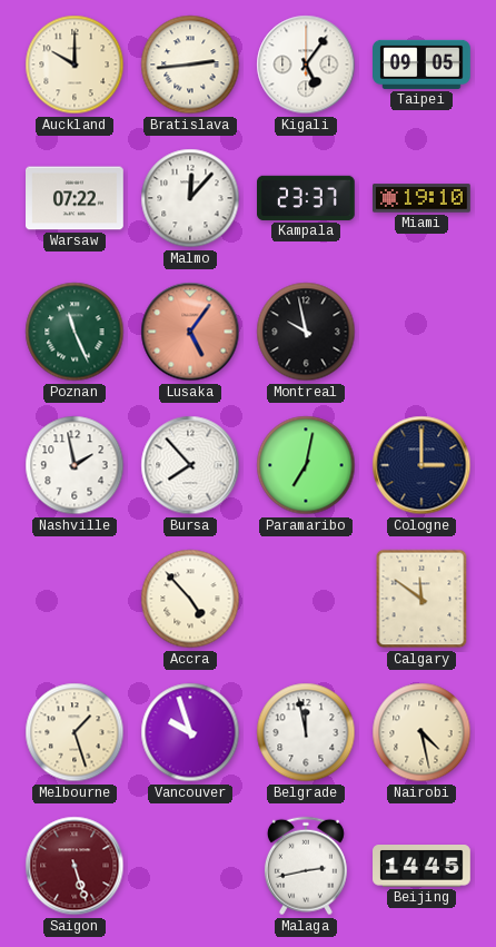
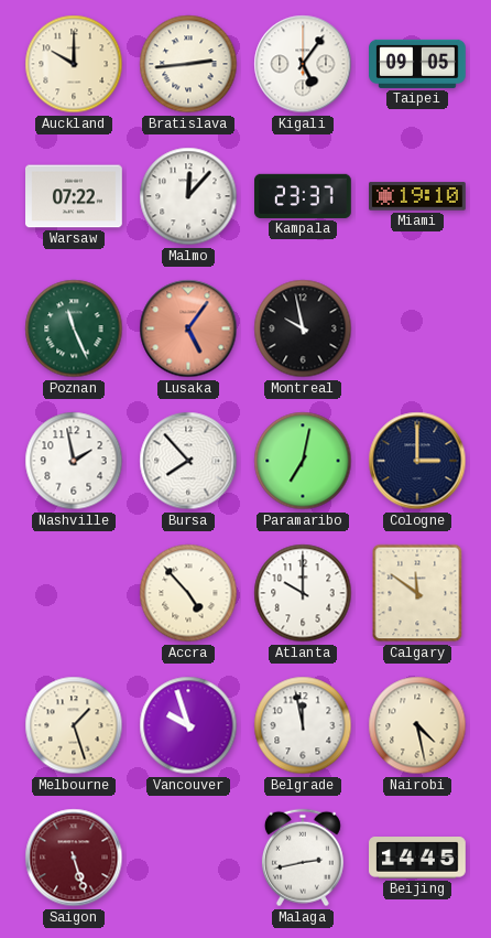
Atlanta: none -> 10:00
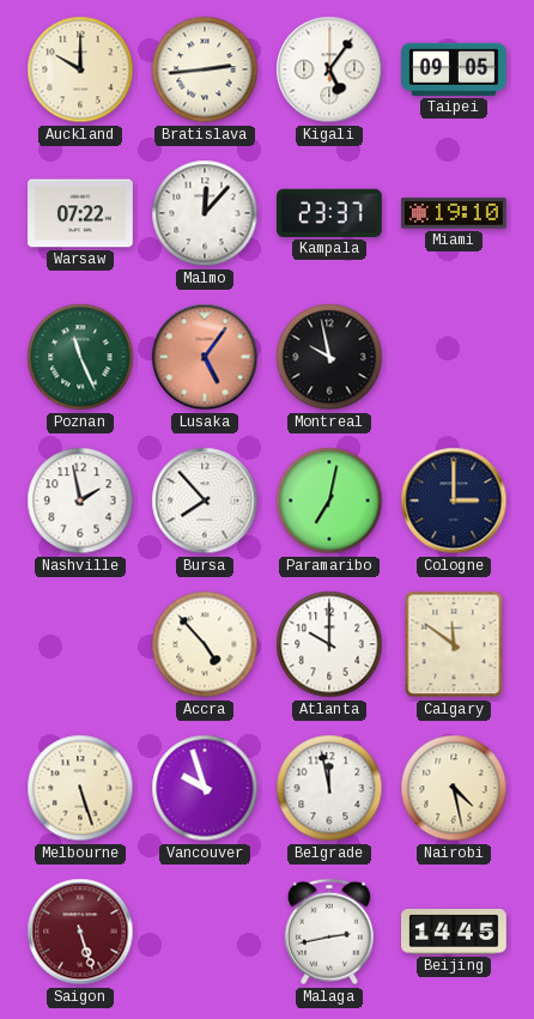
Melbourne: 1:27 -> 5:27
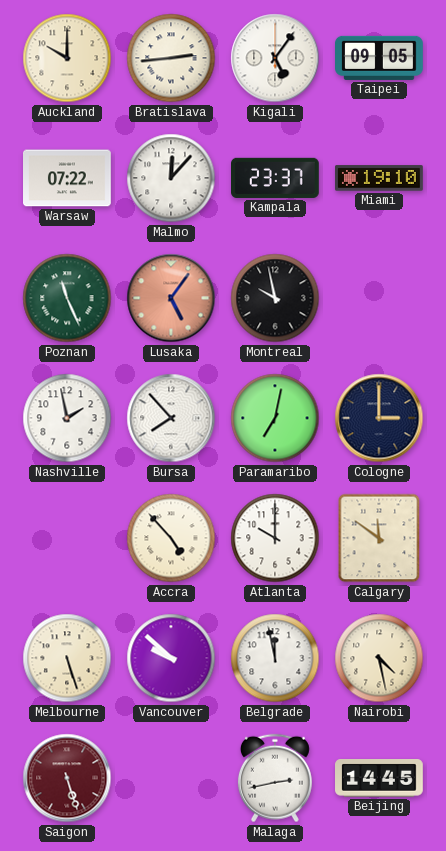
Vancouver: 9:57 -> 9:52
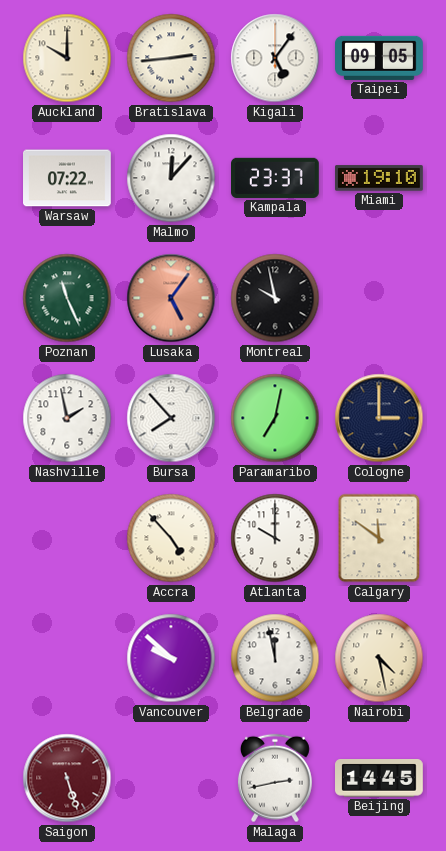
Melbourne: 5:27 -> none
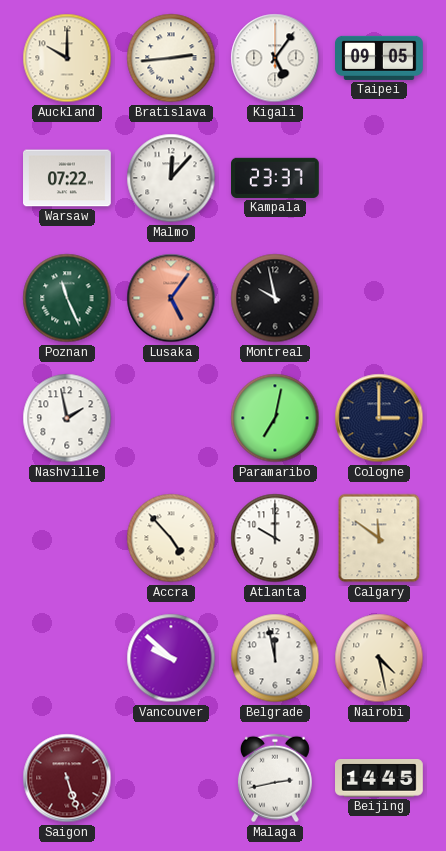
Miami: 19:10 -> none
Bursa: 7:53 -> none
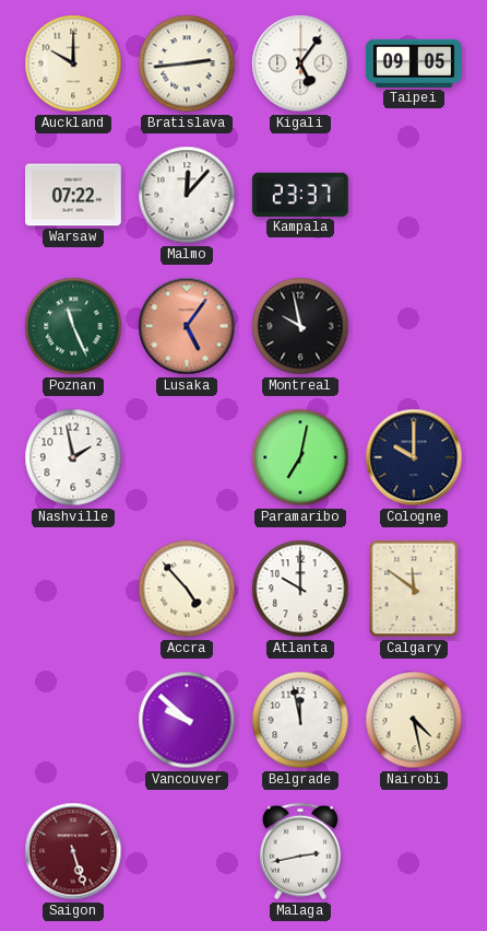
Cologne: 3:00 -> 10:00
Beijing: 14:45 -> none
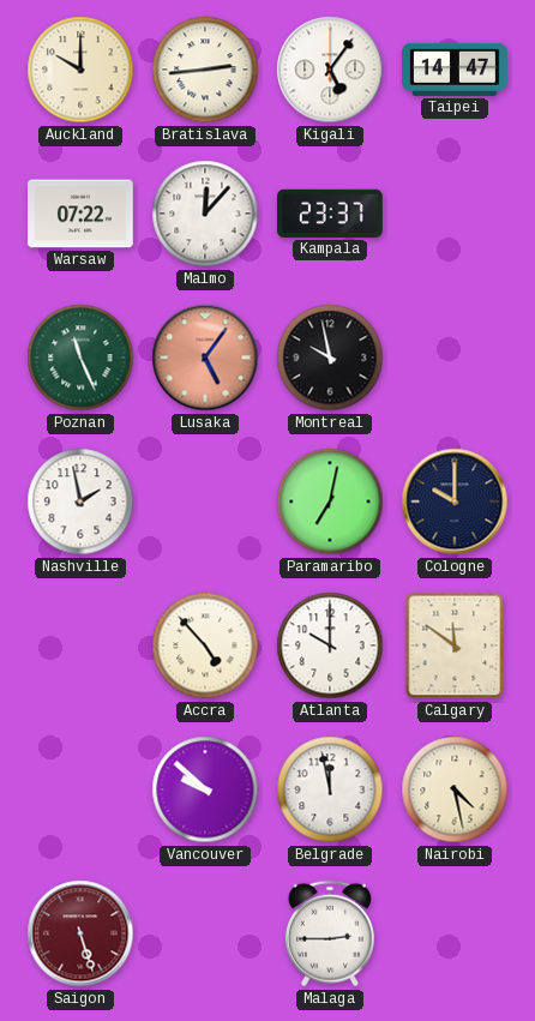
Taipei: 09:05 -> 14:47
Malaga: 2:43 -> 2:45
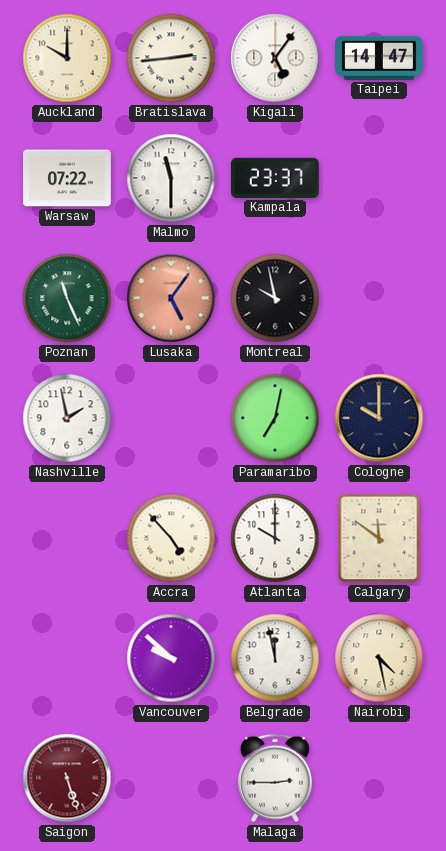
Malmo: 12:07 -> 11:30
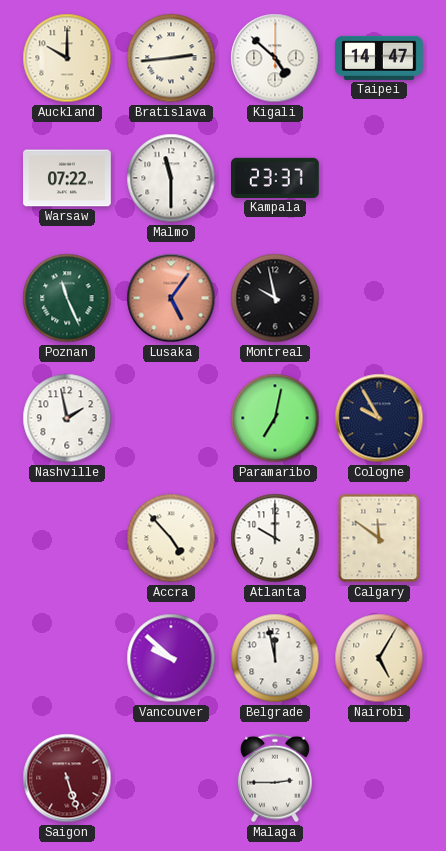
Kigali: 5:06 -> 4:52
Cologne: 10:00 -> 9:55
Nairobi: 4:28 -> 5:05
